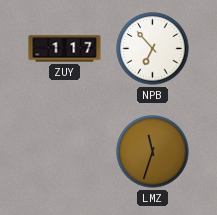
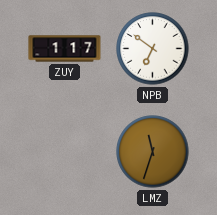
NPB: 6:53 -> 6:51
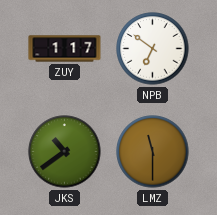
JKS: none -> 10:39
LMZ: 11:33 -> 11:30
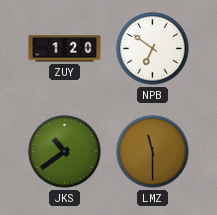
ZUY: 1:17 -> 1:20
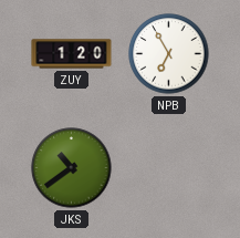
NPB: 6:51 -> 6:55
LMZ: 11:30 -> none
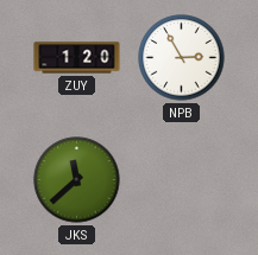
NPB: 6:55 -> 2:55
JKS: 10:39 -> 11:38
